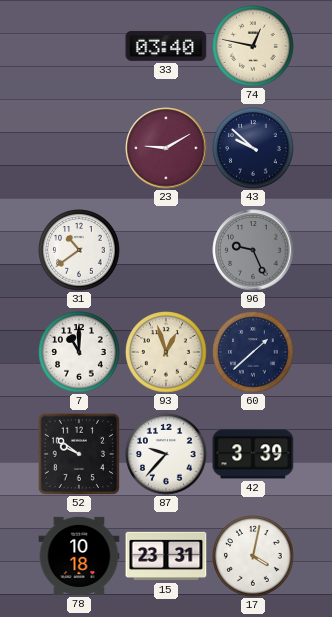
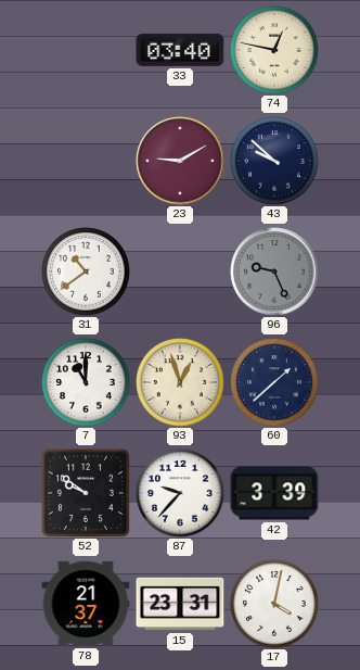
78: 10:18 -> 21:37
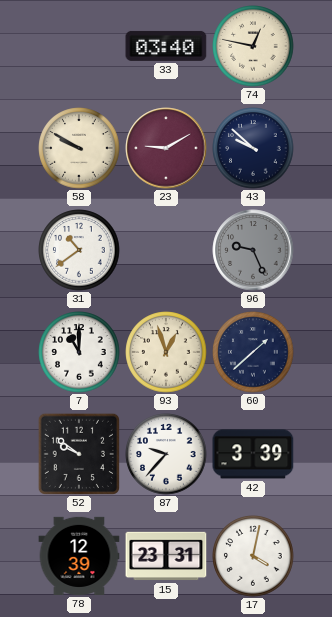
58: none -> 9:50
78: 21:37 -> 12:39
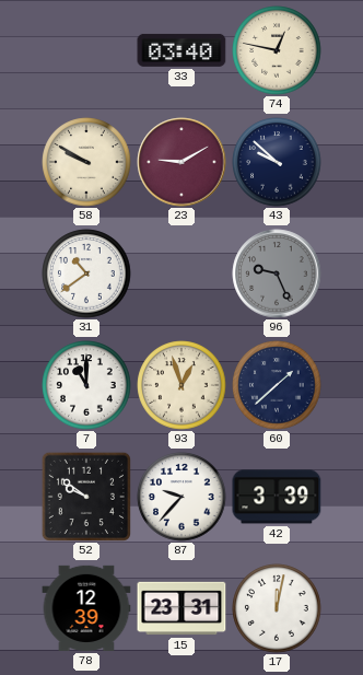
17: 4:02 -> 12:02
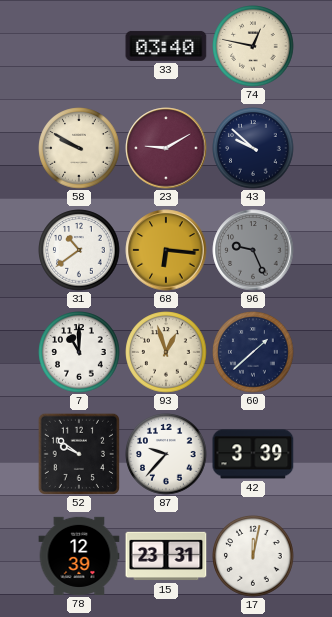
68: none -> 6:16
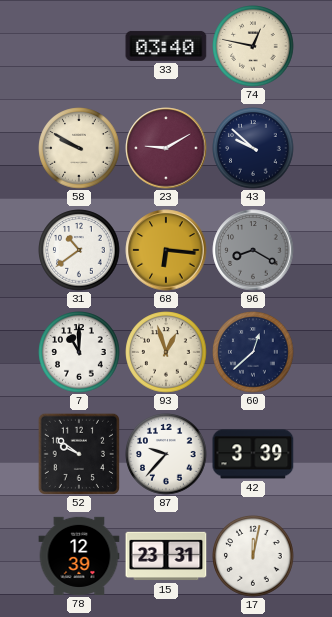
96: 9:26 -> 8:20
60: 1:38 -> 12:38
